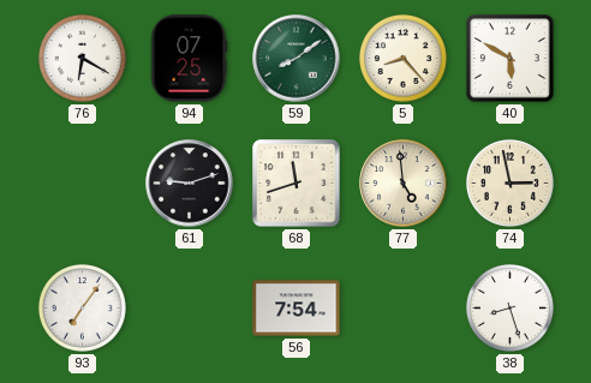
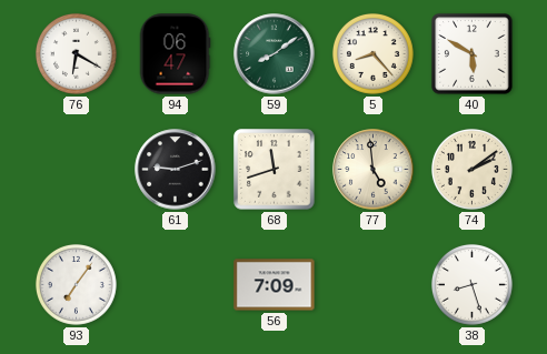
94: 07:25 -> 06:47
74: 2:58 -> 2:09
56: 7:54 -> 7:09
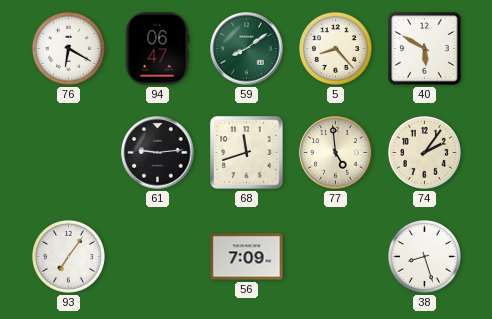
61: 9:12 -> 9:14
74: 2:09 -> 2:06
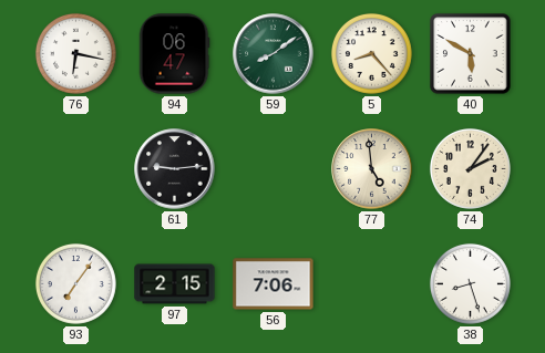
76: 6:20 -> 6:17
68: 11:42 -> none
97: none -> 2:15
56: 7:09 -> 7:06
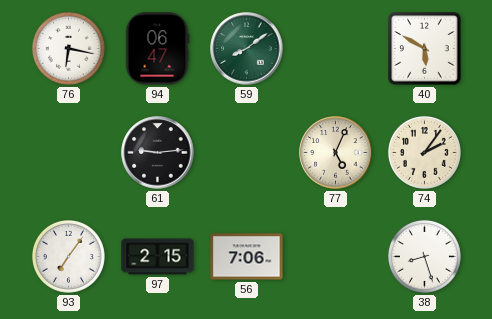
5: 8:23 -> none
77: 4:59 -> 5:04
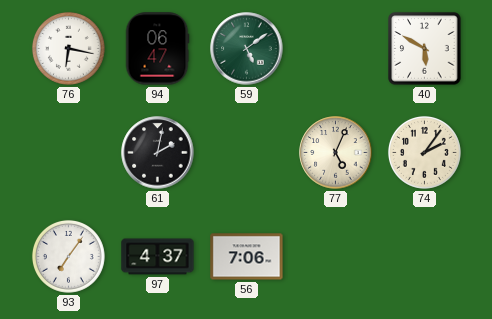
59: 8:09 -> 5:09
61: 9:14 -> 2:02
97: 2:15 -> 4:37
38: 8:27 -> none
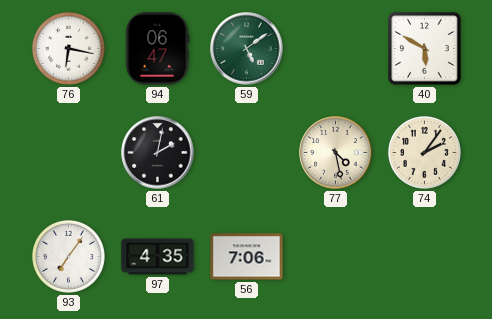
77: 5:04 -> 4:28
97: 4:37 -> 4:35
